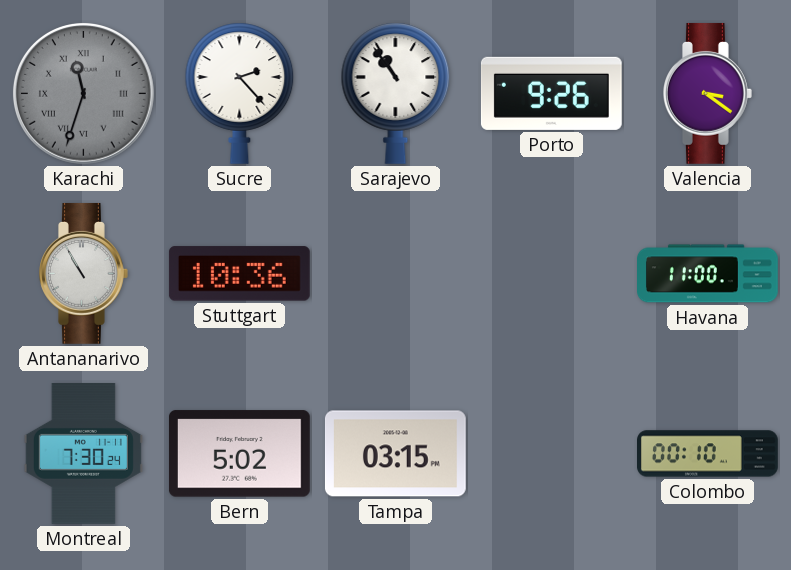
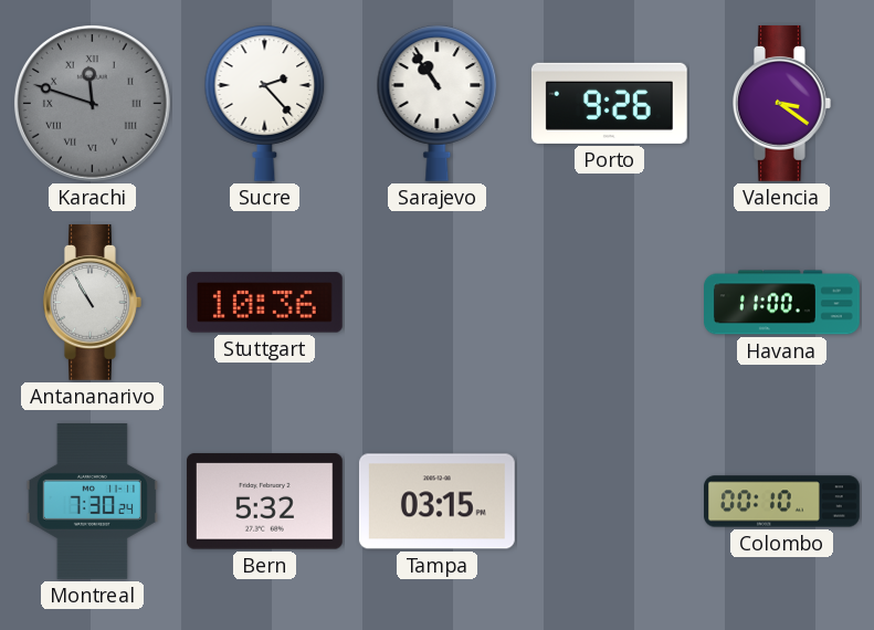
Karachi: 11:33 -> 11:48
Bern: 5:02 -> 5:32
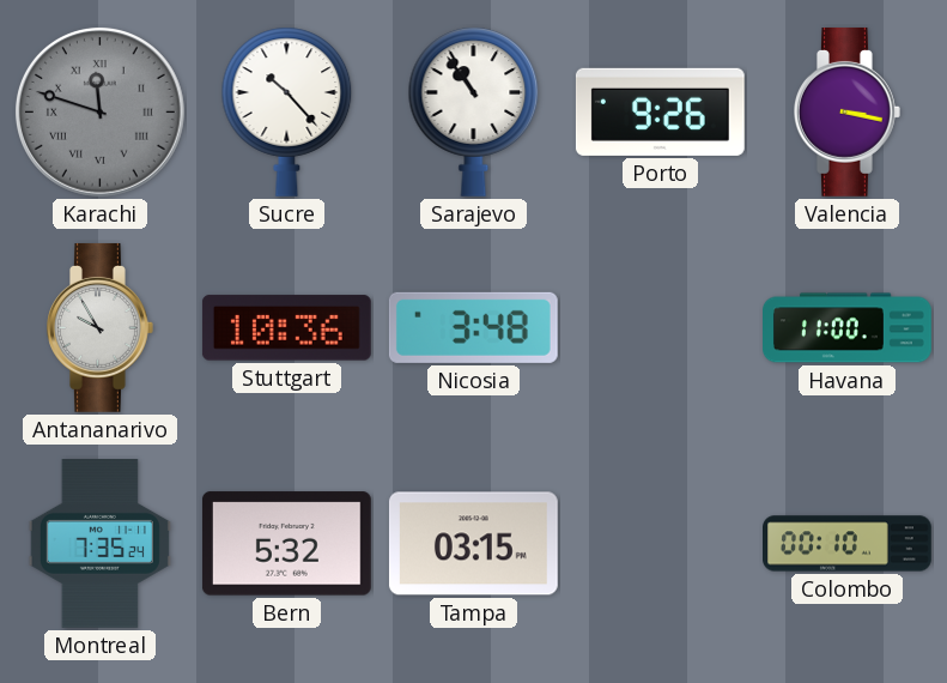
Sucre: 2:23 -> 10:23
Valencia: 3:21 -> 3:17
Antananarivo: 10:55 -> 9:55
Nicosia: none -> 3:48
Montreal: 7:30 -> 7:35
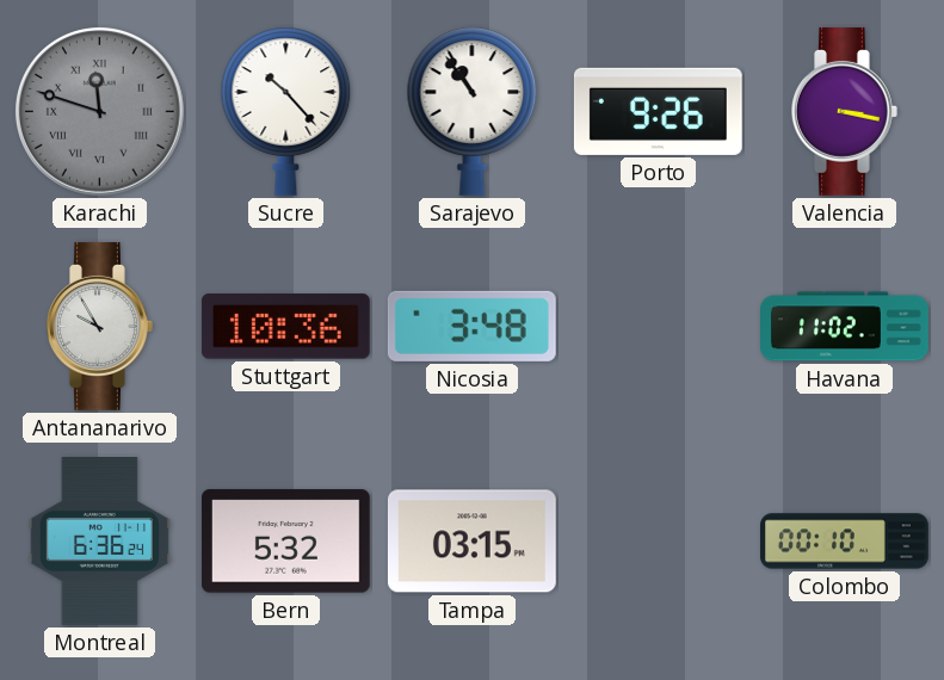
Havana: 11:00 -> 11:02
Montreal: 7:35 -> 6:36
